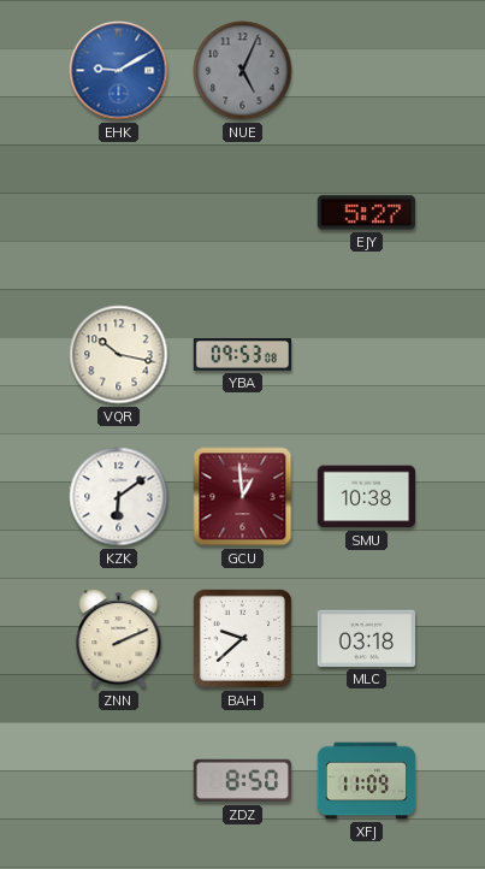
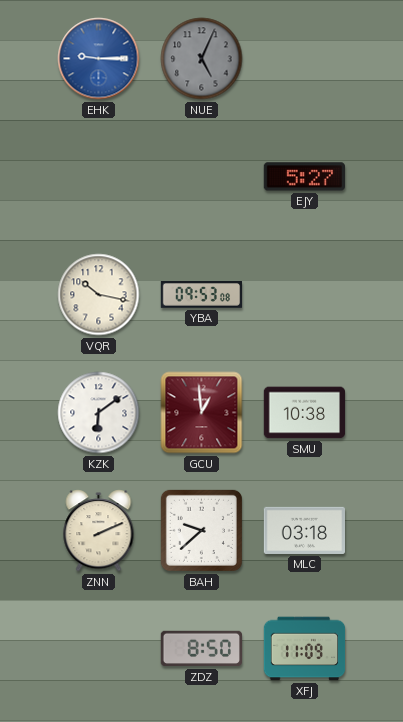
EHK: 9:10 -> 9:15
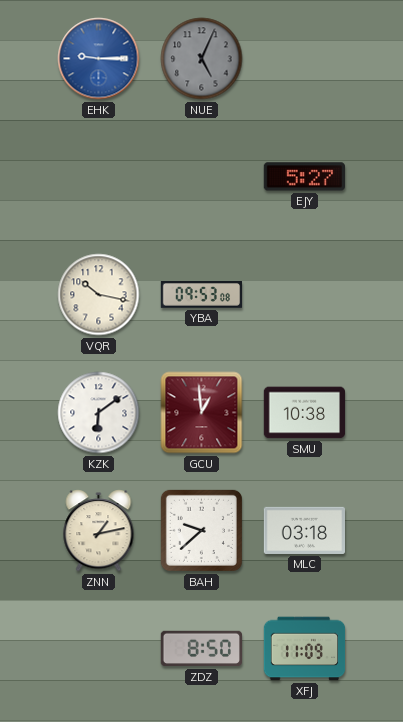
ZNN: 2:11 -> 1:13
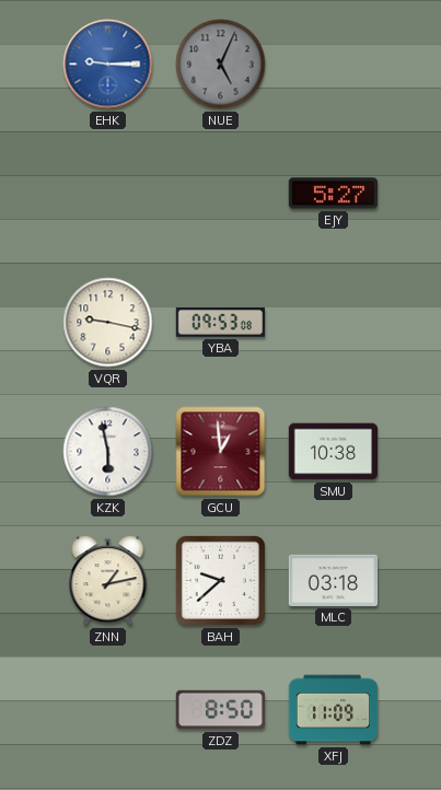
VQR: 10:17 -> 9:17
KZK: 6:09 -> 5:58
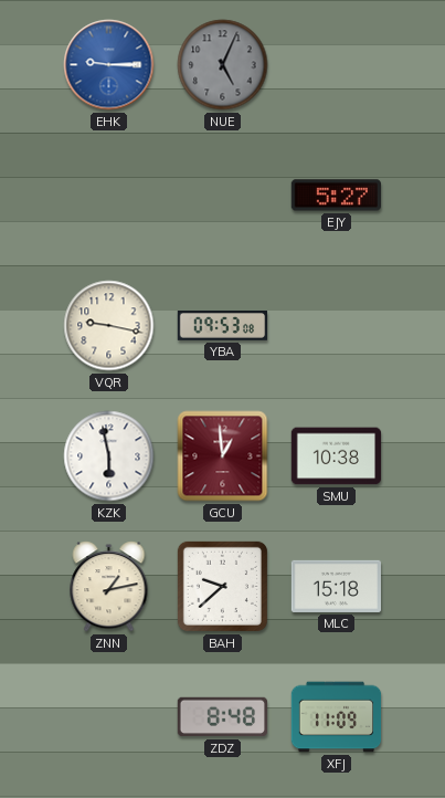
MLC: 03:18 -> 15:18
ZDZ: 8:50 -> 8:48
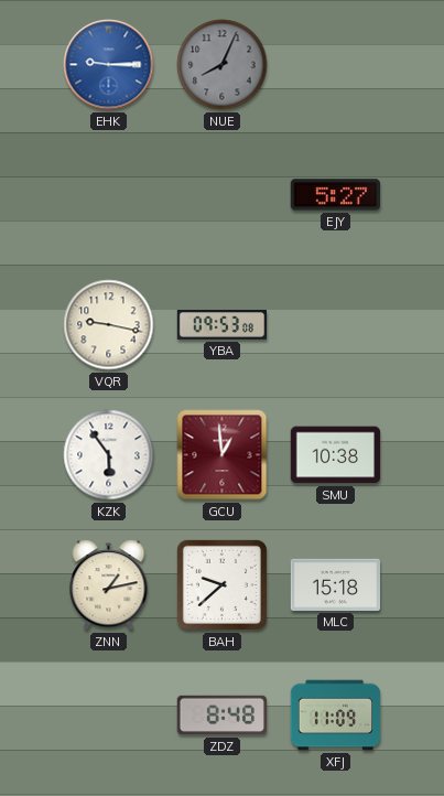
NUE: 5:04 -> 8:04
KZK: 5:58 -> 5:54
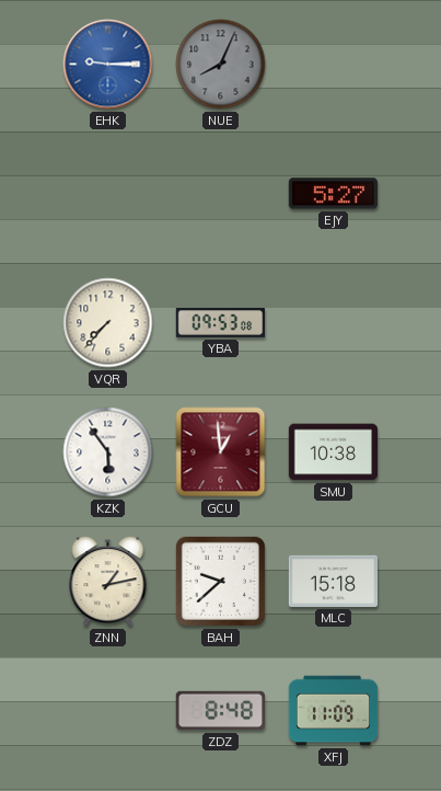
VQR: 9:17 -> 7:37
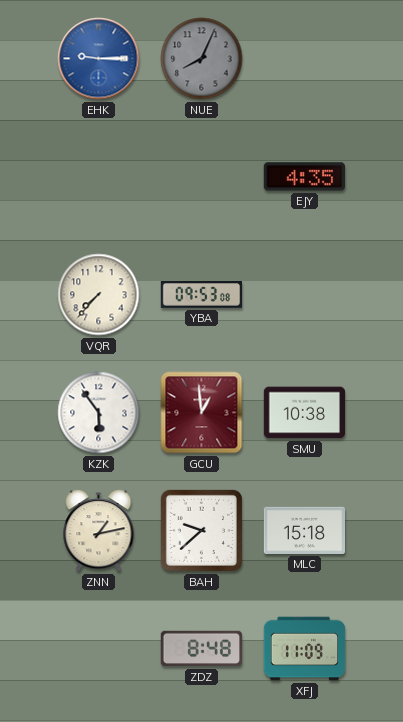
EJY: 5:27 -> 4:35
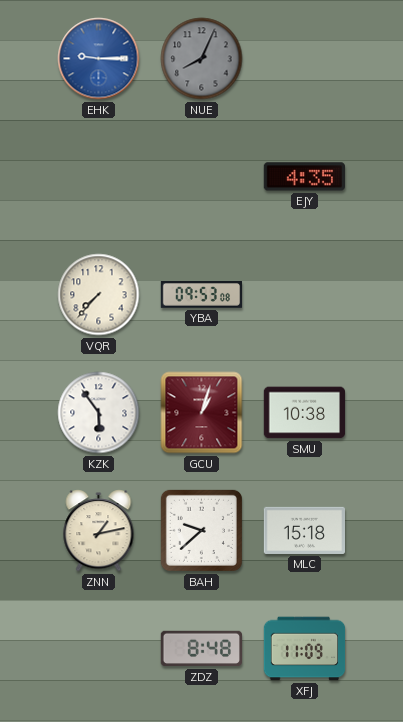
GCU: 12:59 -> 1:03
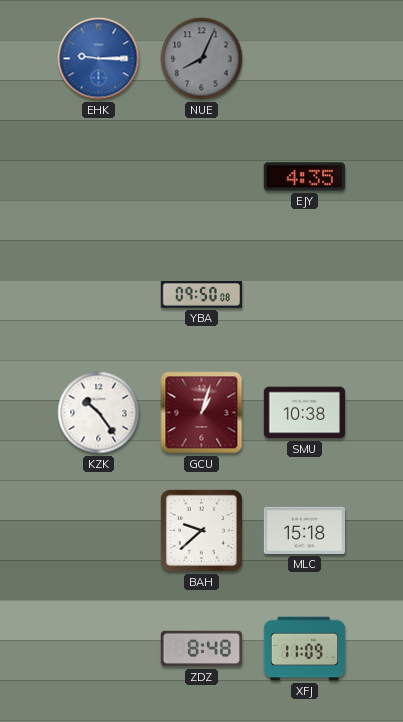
VQR: 7:37 -> none
YBA: 09:53 -> 09:50
KZK: 5:54 -> 10:24
ZNN: 1:13 -> none
